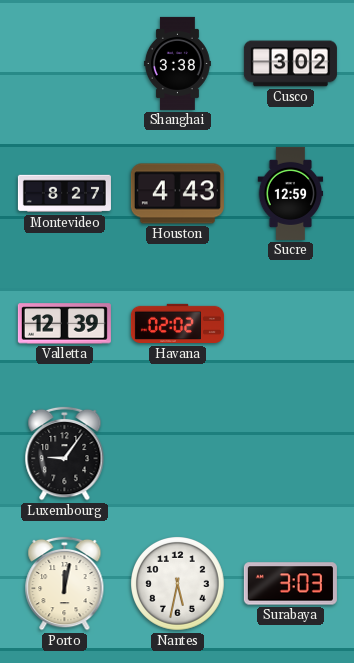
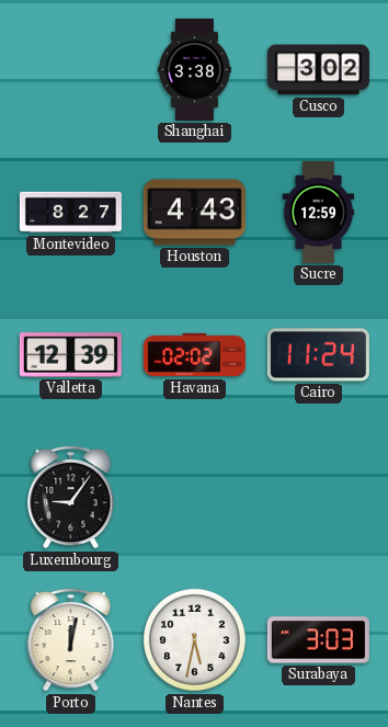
Cairo: none -> 11:24
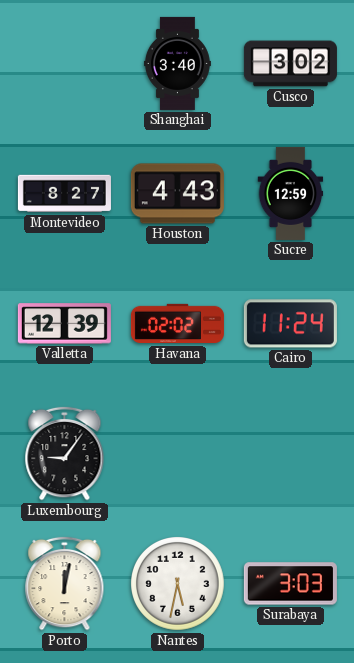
Shanghai: 3:38 -> 3:40
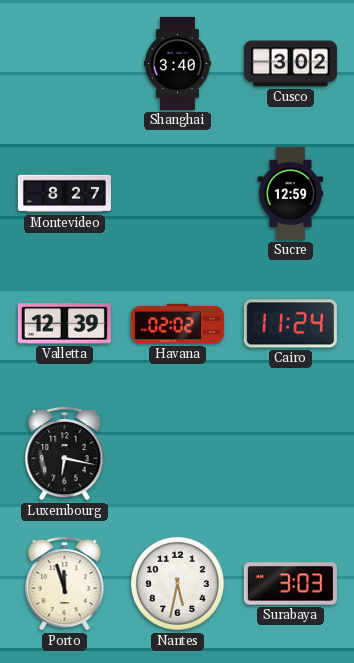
Houston: 4:43 -> none
Luxembourg: 9:06 -> 6:17
Porto: 12:02 -> 11:57
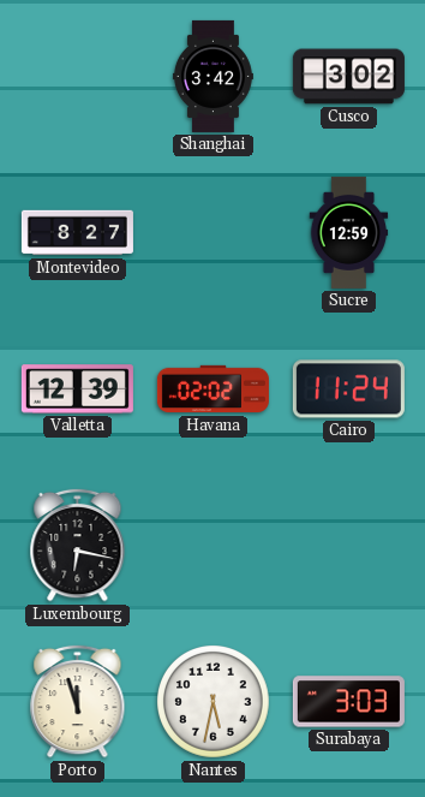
Shanghai: 3:40 -> 3:42
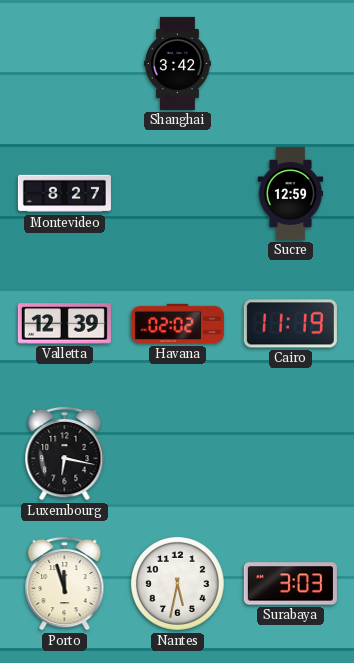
Cusco: 3:02 -> none
Cairo: 11:24 -> 11:19
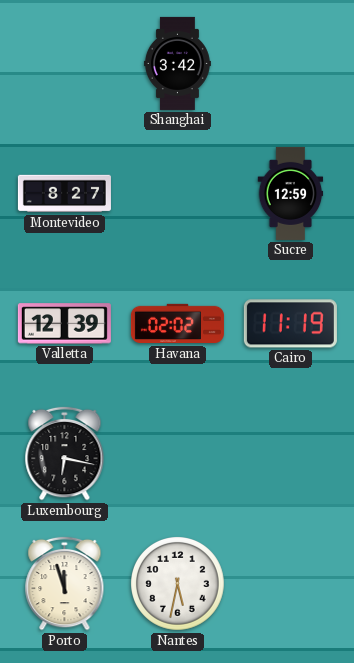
Surabaya: 3:03 -> none
